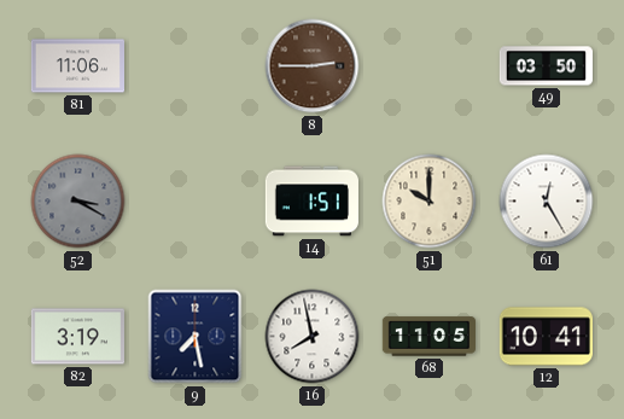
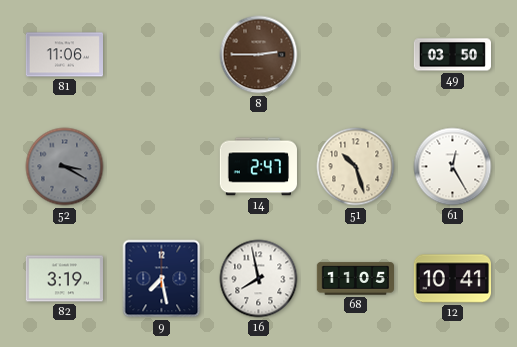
14: 1:51 -> 2:47
51: 10:00 -> 10:27
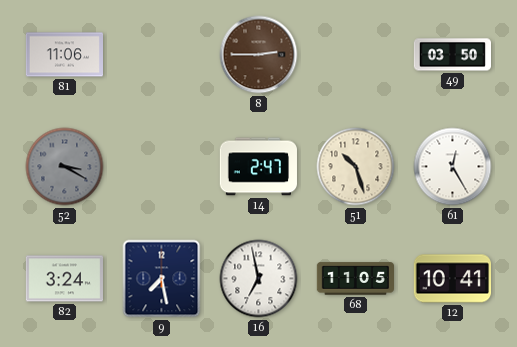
82: 3:19 -> 3:24
16: 7:58 -> 6:58
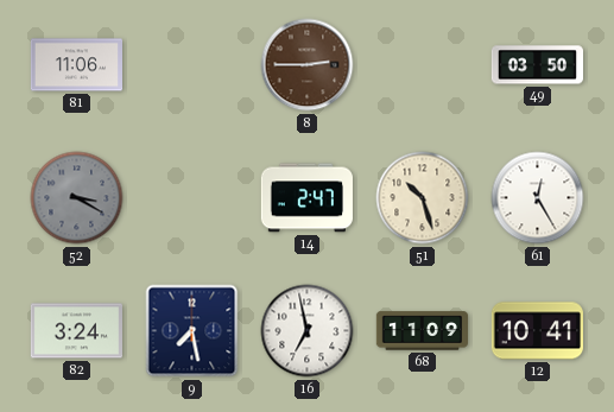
68: 11:05 -> 11:09
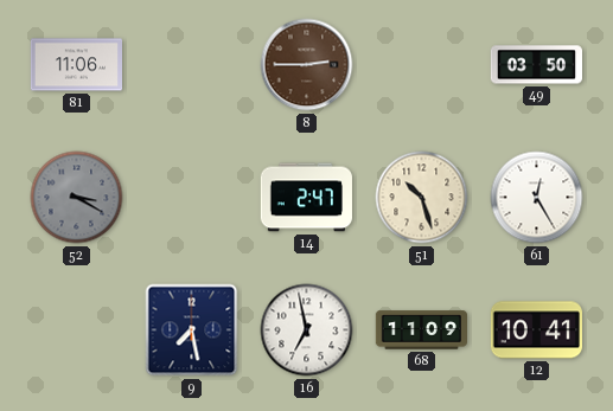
82: 3:24 -> none
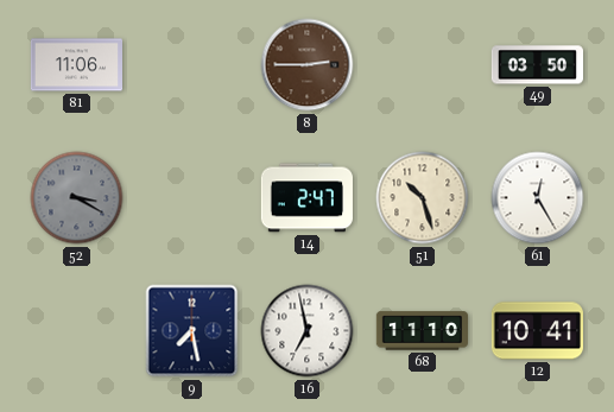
68: 11:09 -> 11:10
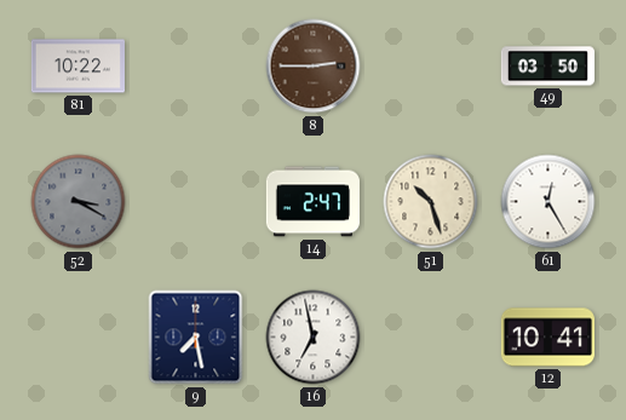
81: 11:06 -> 10:22
68: 11:10 -> none
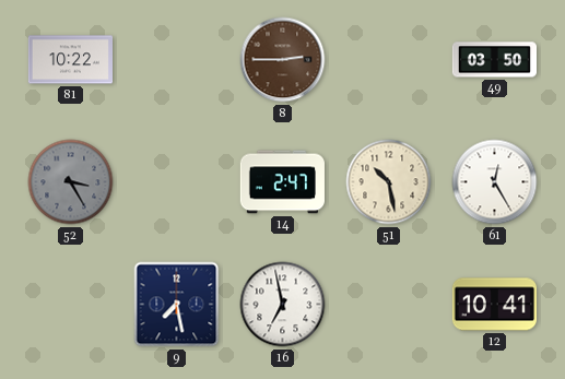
52: 3:20 -> 3:25
51: 10:27 -> 10:28
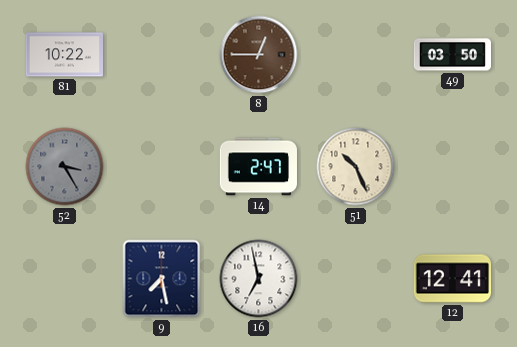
8: 2:45 -> 12:45
51: 10:28 -> 10:26
61: 12:25 -> none
12: 10:41 -> 12:41
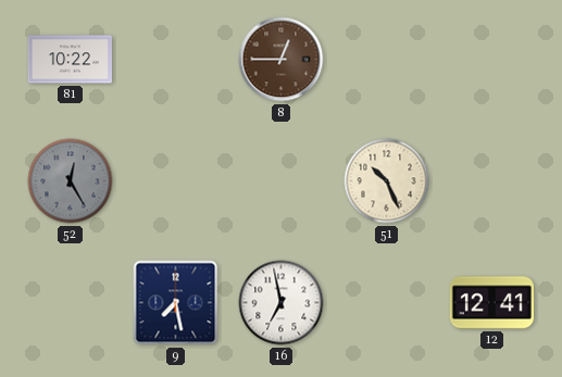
49: 03:50 -> none
52: 3:25 -> 12:25
14: 2:47 -> none
